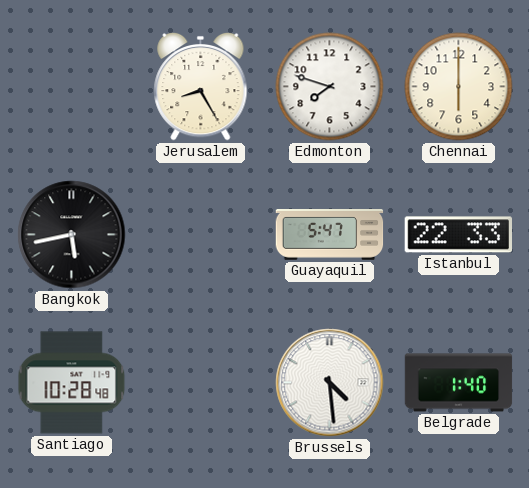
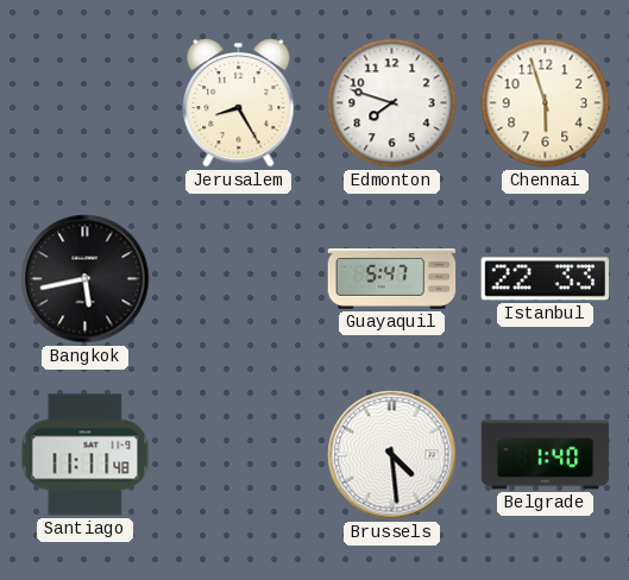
Chennai: 6:00 -> 5:57
Santiago: 10:28 -> 11:11
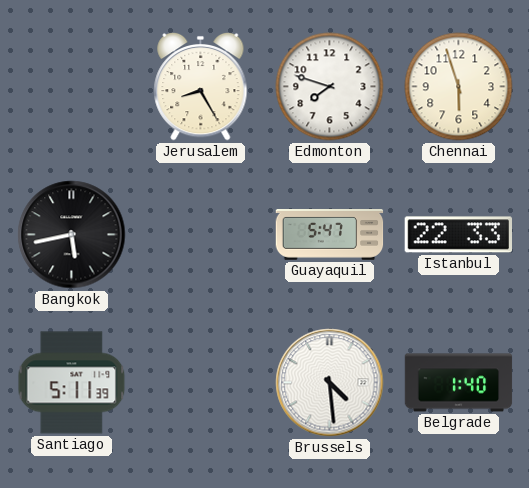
Santiago: 11:11 -> 5:11
